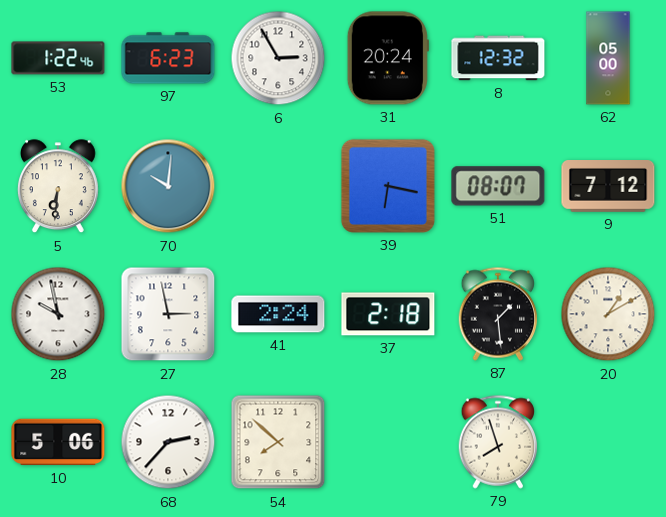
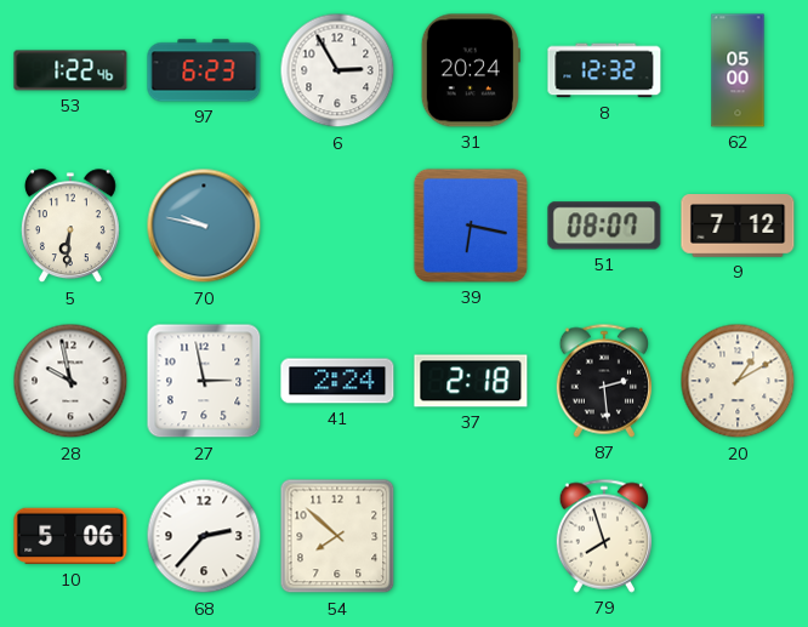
70: 10:01 -> 9:47
87: 1:29 -> 2:29
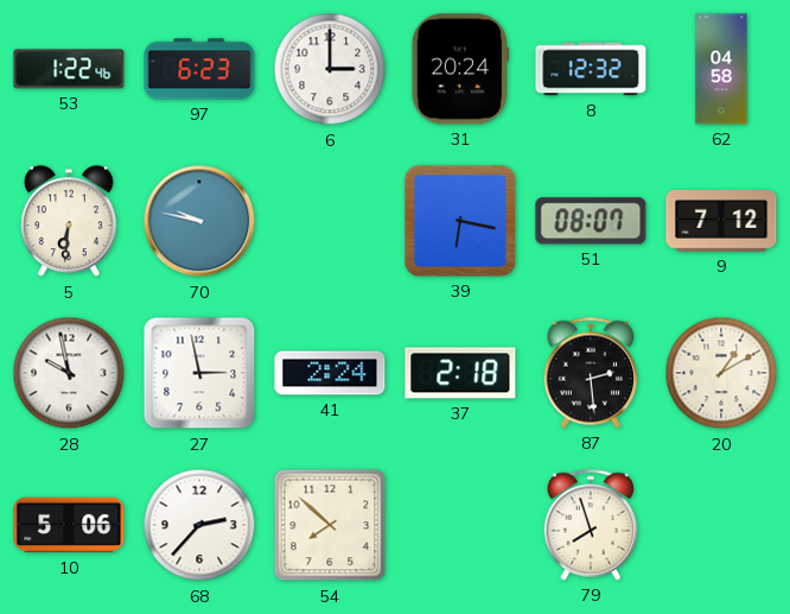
6: 2:55 -> 3:00
62: 05:00 -> 04:58
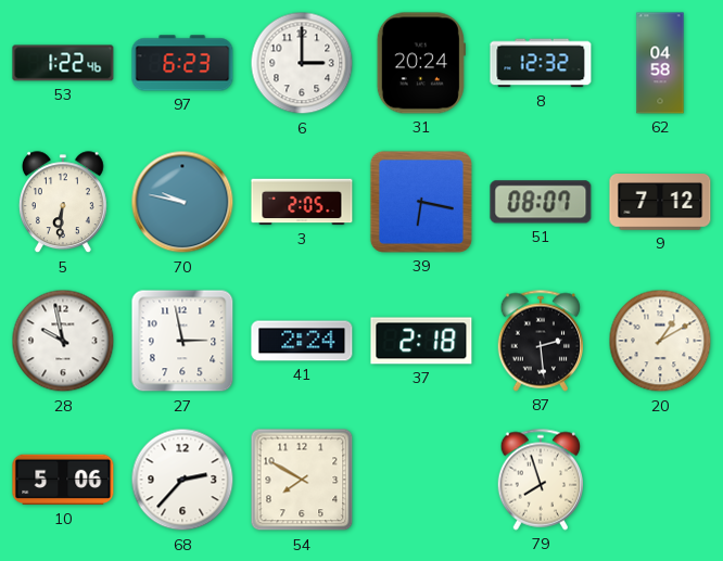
3: none -> 2:05
54: 7:52 -> 7:50
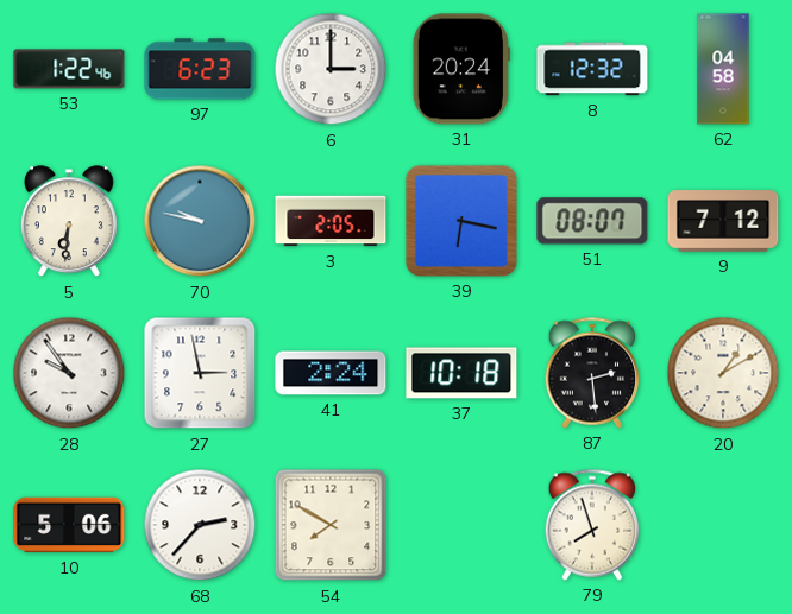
28: 9:58 -> 9:54
37: 2:18 -> 10:18
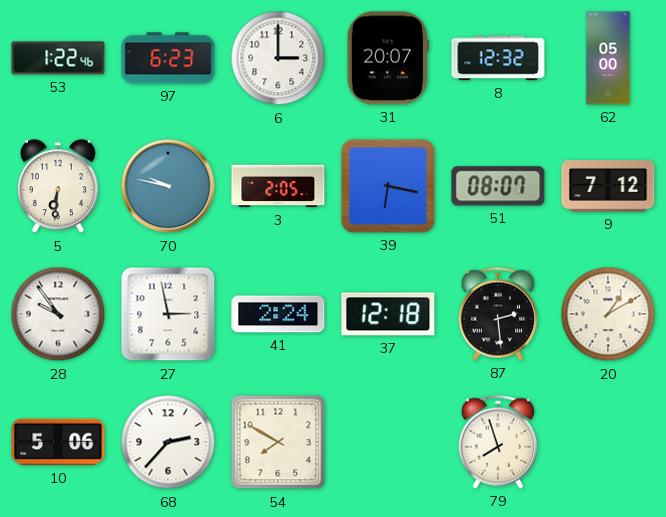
31: 20:24 -> 20:07
62: 04:58 -> 05:00
37: 10:18 -> 12:18
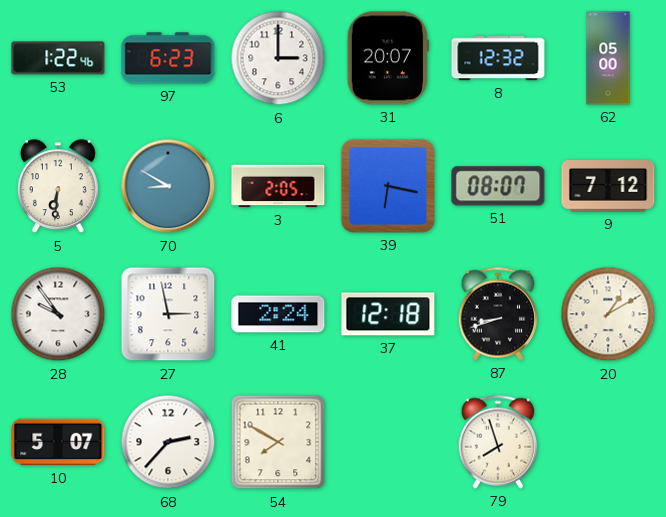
70: 9:47 -> 8:50
87: 2:29 -> 8:42
10: 5:06 -> 5:07
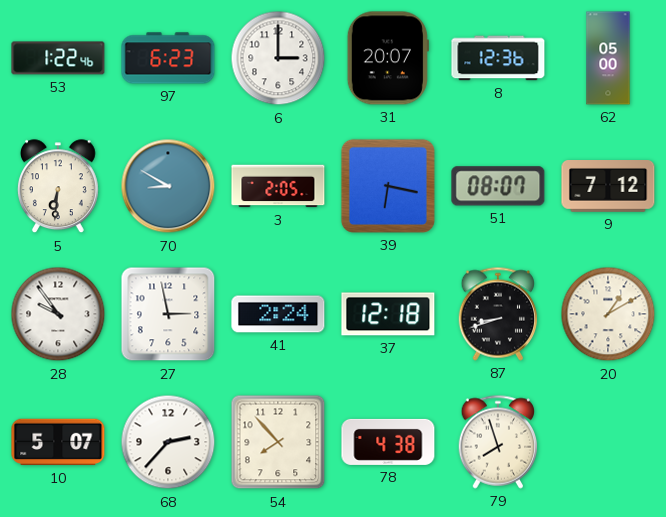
8: 12:32 -> 12:36
54: 7:50 -> 7:53
78: none -> 4:38
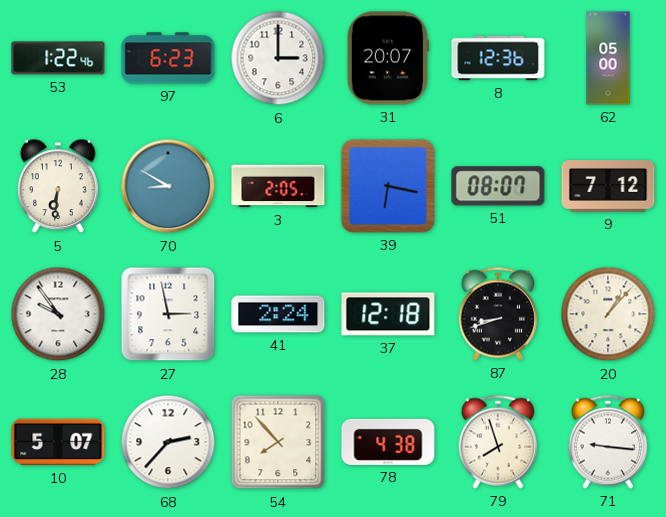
20: 1:10 -> 1:07
71: none -> 9:16
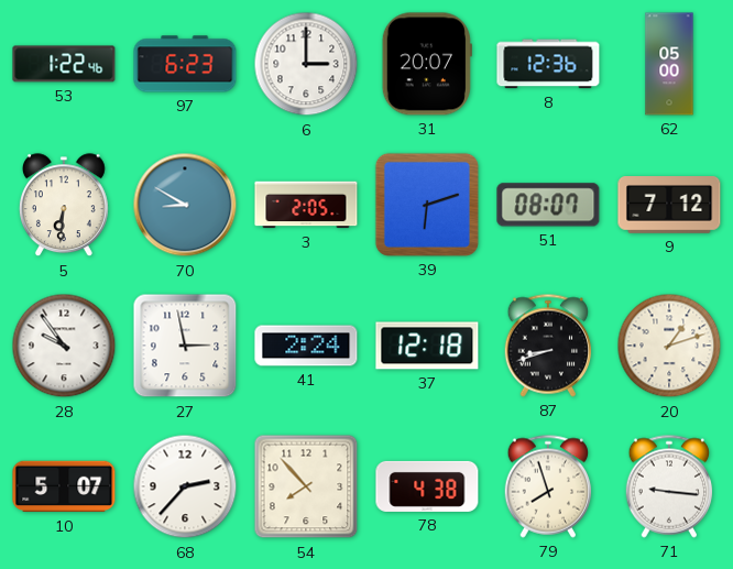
39: 6:17 -> 6:12
20: 1:07 -> 1:12
